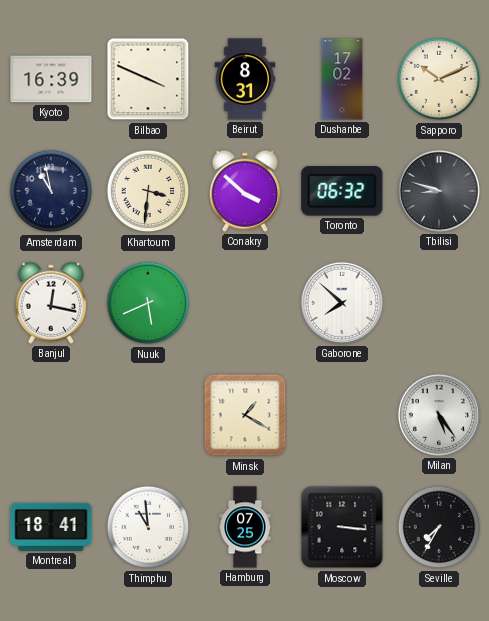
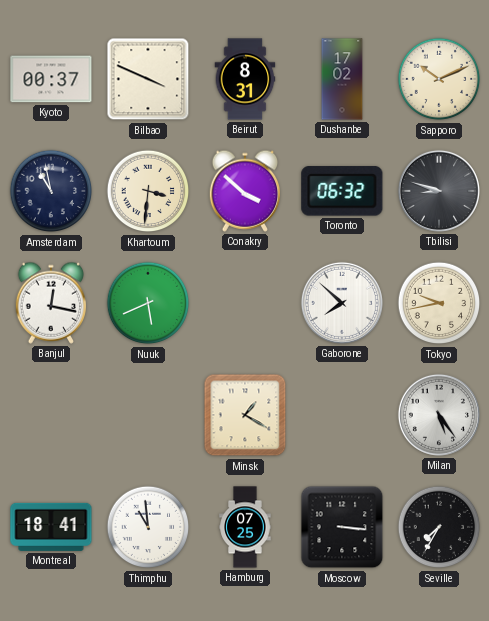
Kyoto: 16:39 -> 00:37
Tokyo: none -> 9:43
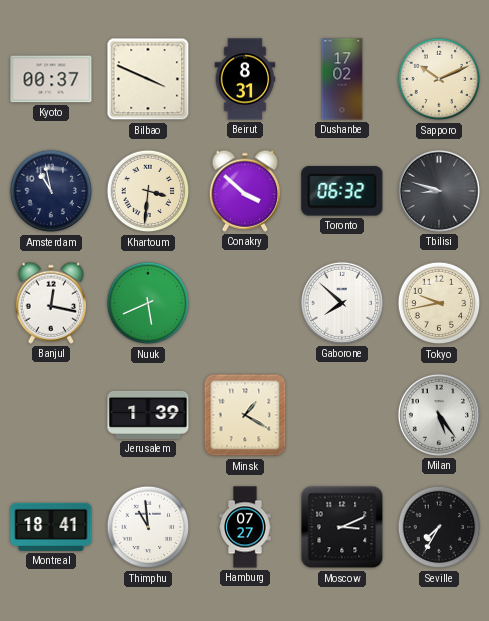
Jerusalem: none -> 1:39
Hamburg: 07:25 -> 07:27
Moscow: 3:16 -> 3:11
